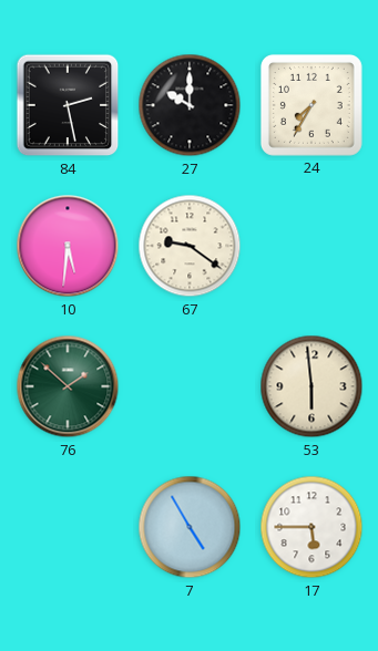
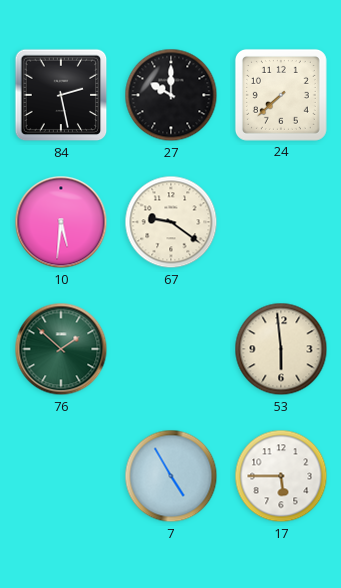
24: 7:35 -> 7:38
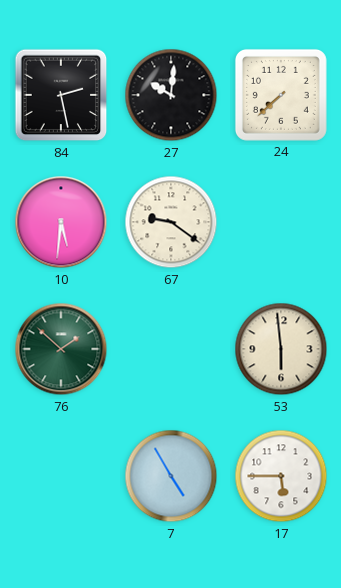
27: 10:00 -> 10:01
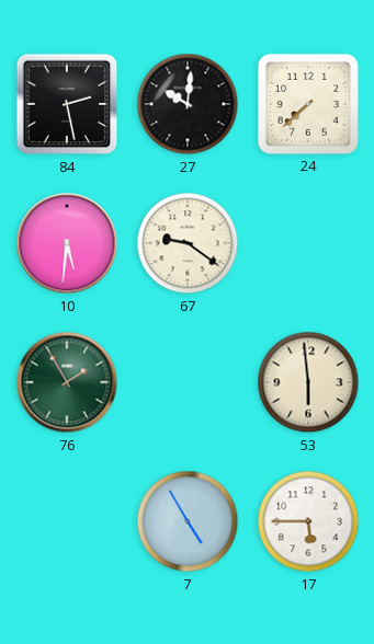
76: 1:52 -> 1:55
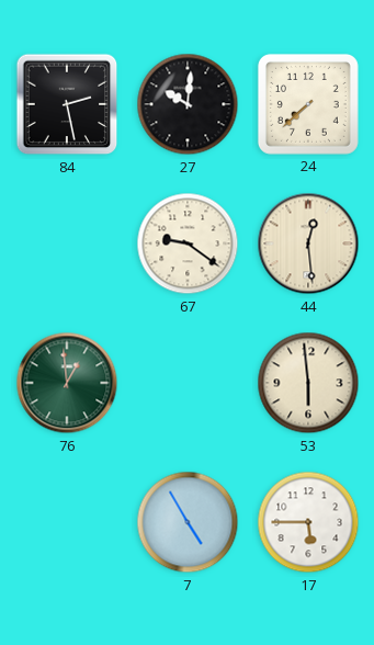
10: 5:31 -> none
44: none -> 12:29
76: 1:55 -> 12:59
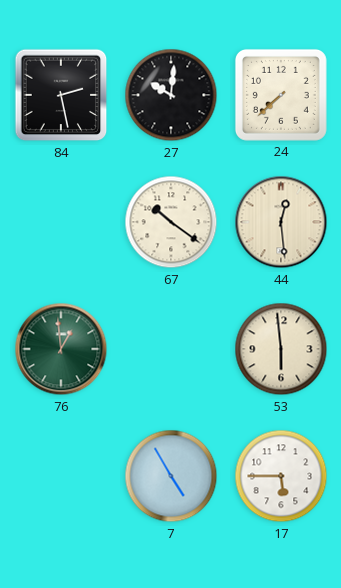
67: 9:21 -> 10:21
